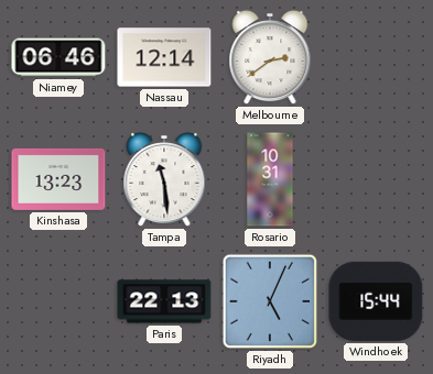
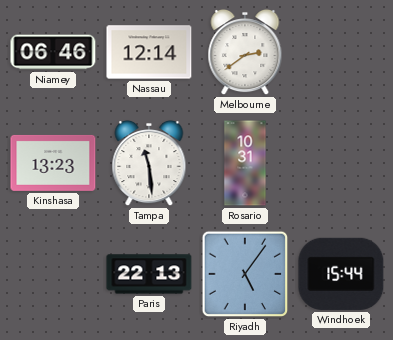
Riyadh: 5:04 -> 5:06
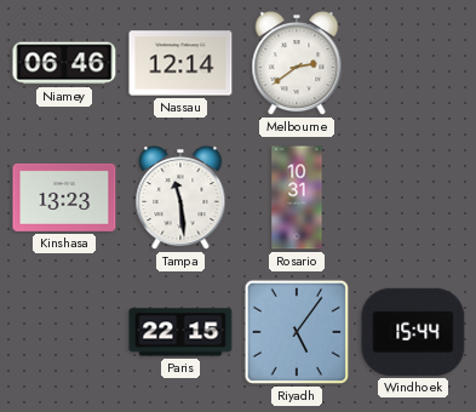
Paris: 22:13 -> 22:15
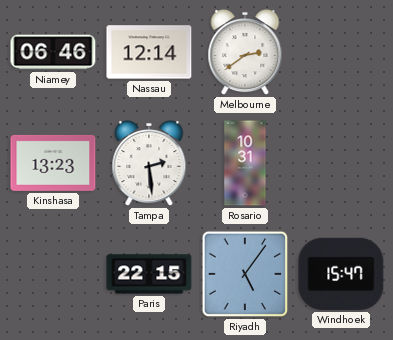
Tampa: 11:29 -> 2:29
Windhoek: 15:44 -> 15:47
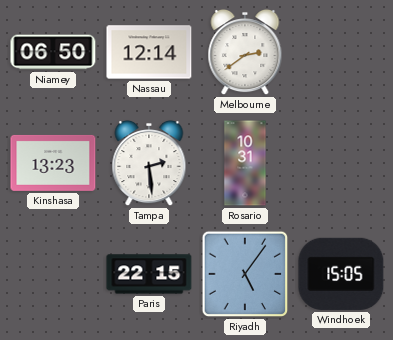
Niamey: 06:46 -> 06:50
Windhoek: 15:47 -> 15:05
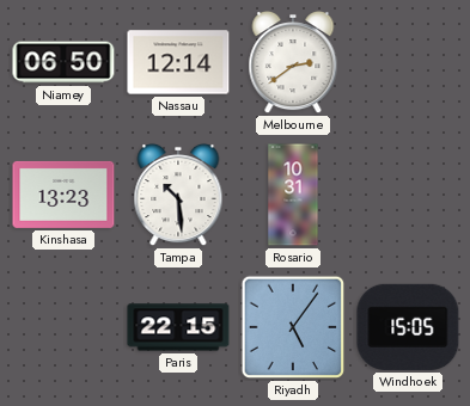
Tampa: 2:29 -> 10:29
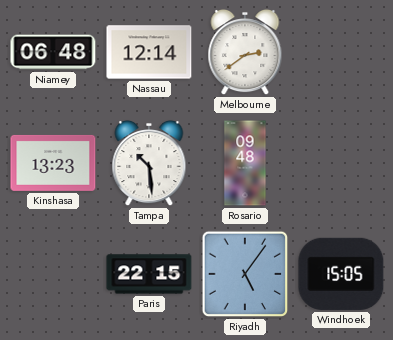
Niamey: 06:50 -> 06:48
Rosario: 10:31 -> 09:48
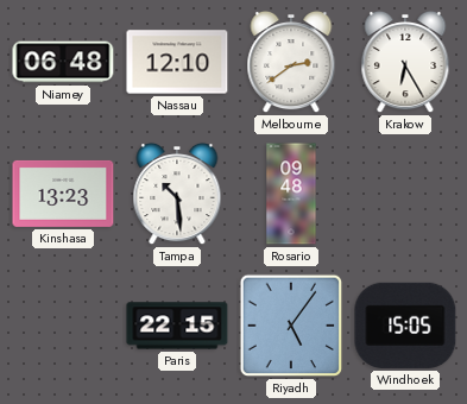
Nassau: 12:14 -> 12:10
Krakow: none -> 6:25
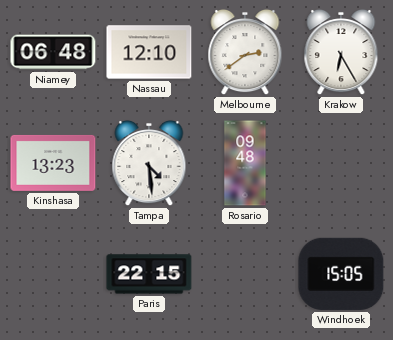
Tampa: 10:29 -> 4:29
Riyadh: 5:06 -> none
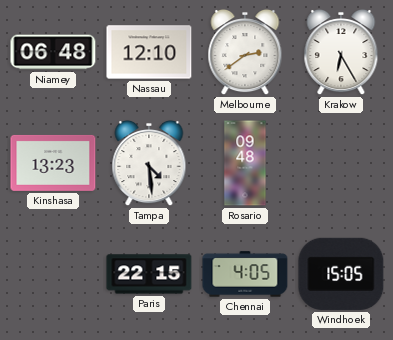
Chennai: none -> 4:05
